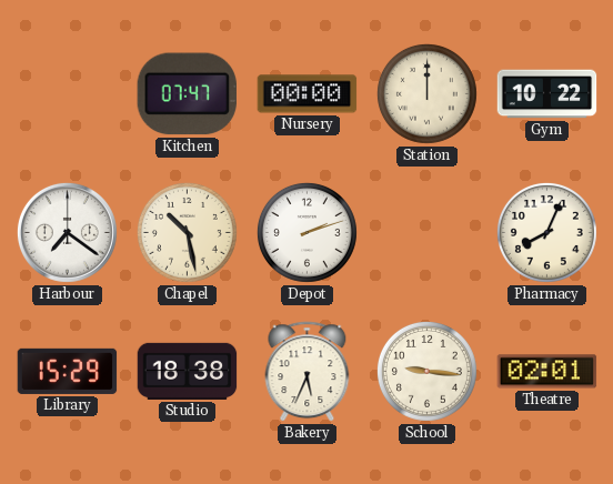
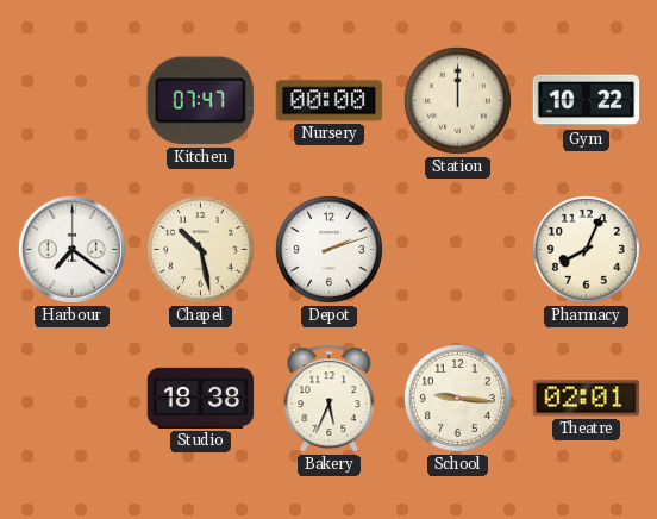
Library: 15:29 -> none
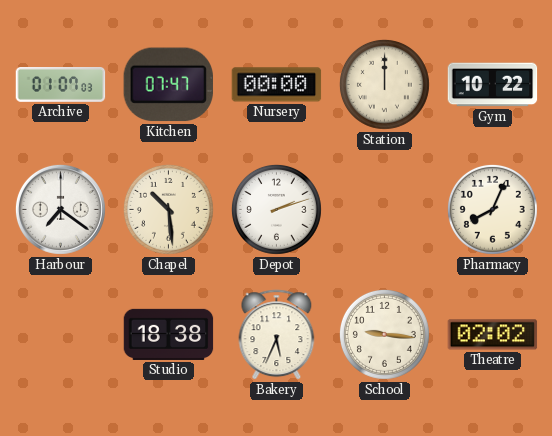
Archive: none -> 01:07
Chapel: 10:28 -> 10:29
Theatre: 02:01 -> 02:02
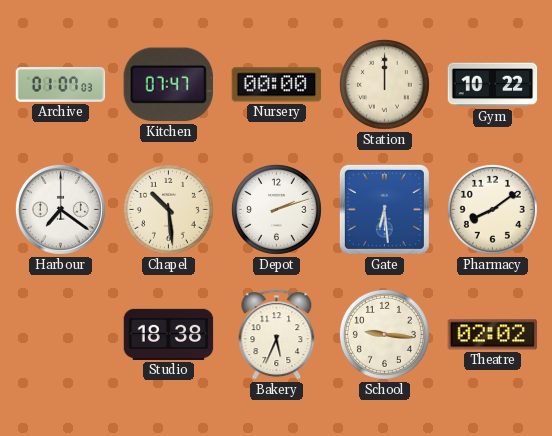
Gate: none -> 6:29
Pharmacy: 8:04 -> 8:09
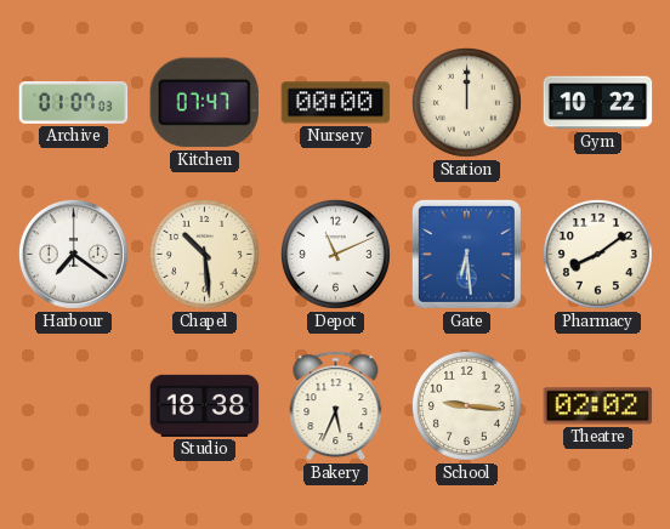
Depot: 2:12 -> 11:11
